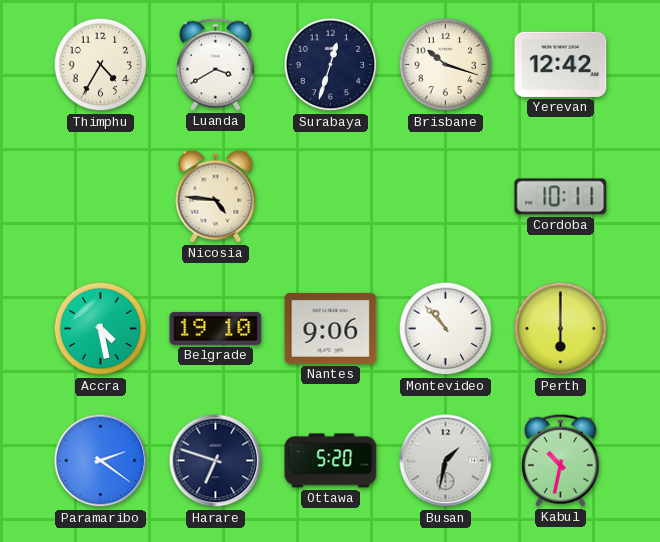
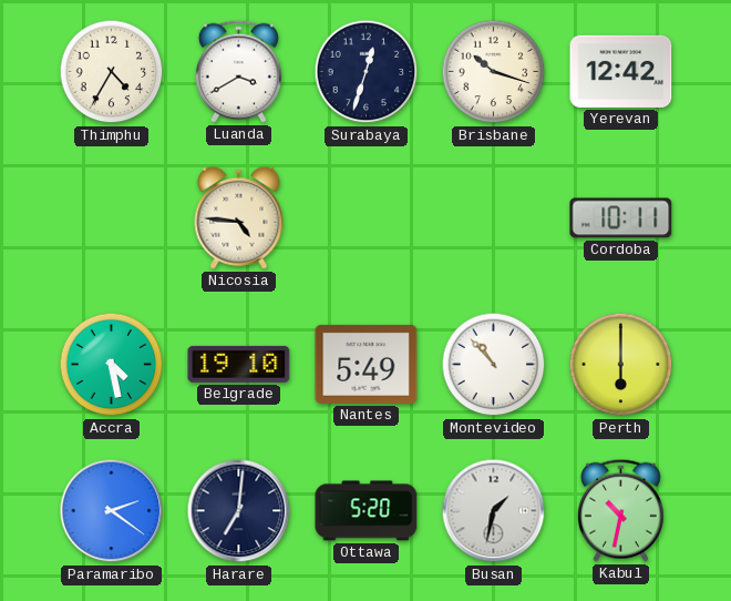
Nantes: 9:06 -> 5:49
Harare: 6:48 -> 7:01
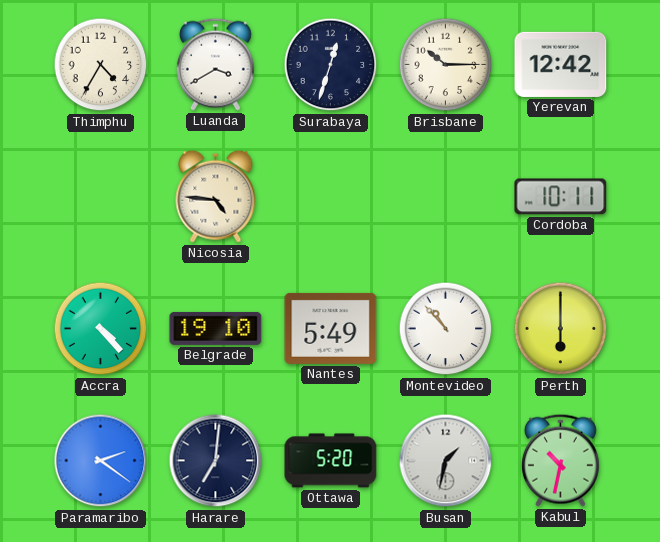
Brisbane: 10:18 -> 10:15
Accra: 4:28 -> 4:23
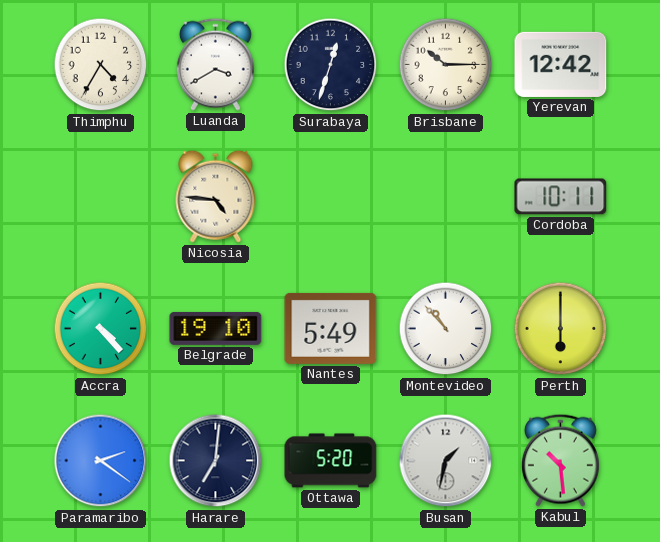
Kabul: 10:32 -> 10:29
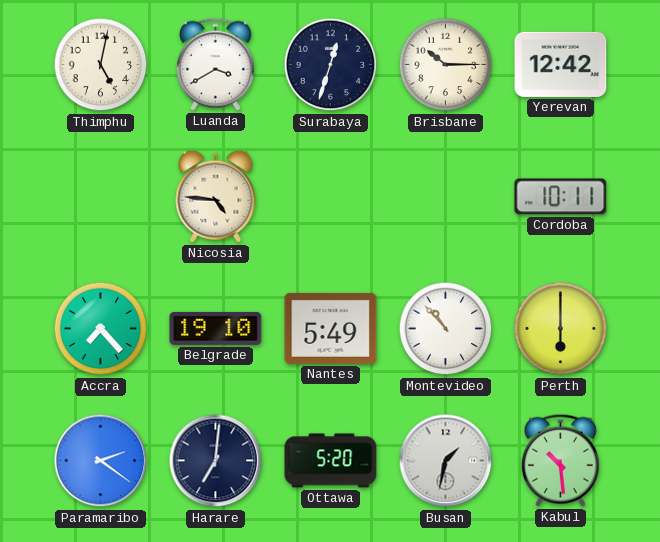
Thimphu: 4:35 -> 5:02
Accra: 4:23 -> 7:23
